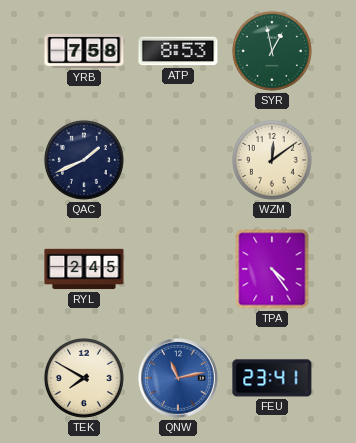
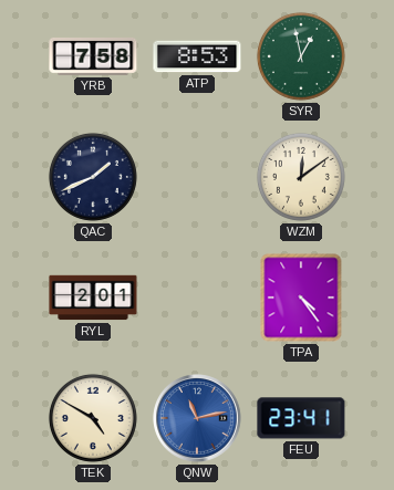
RYL: 2:45 -> 2:01
TEK: 7:50 -> 4:50
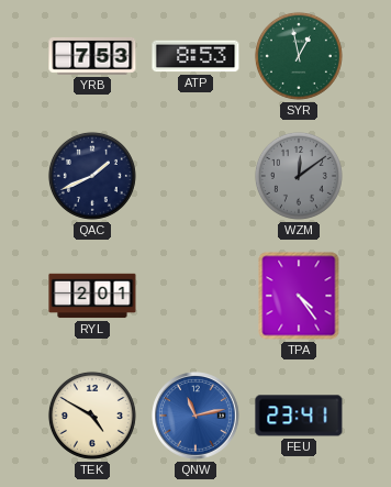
YRB: 7:58 -> 7:53
WZM dial: cream -> grey
